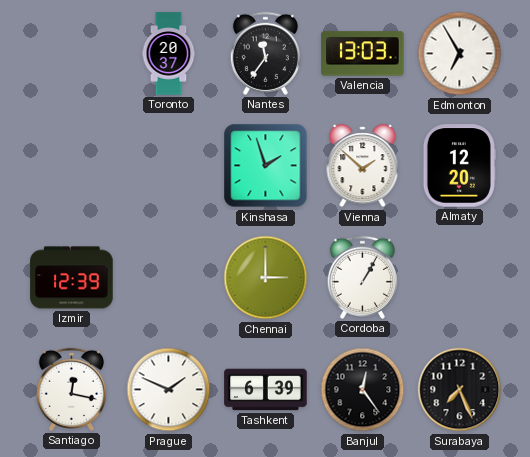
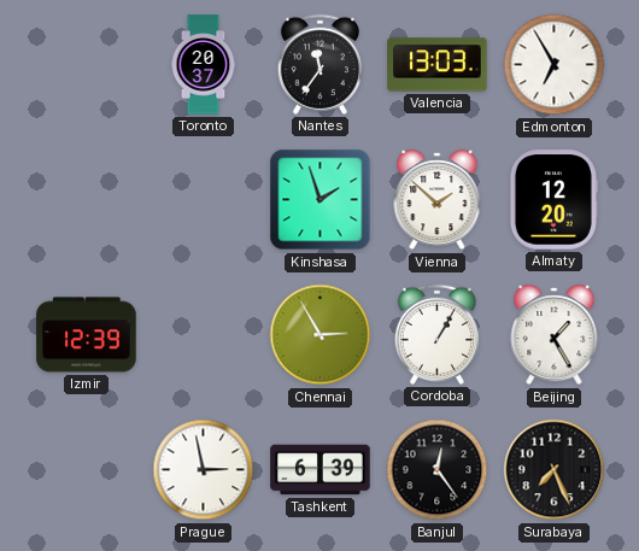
Chennai: 3:00 -> 2:55
Beijing: none -> 1:25
Santiago: 12:17 -> none
Prague: 1:49 -> 2:58
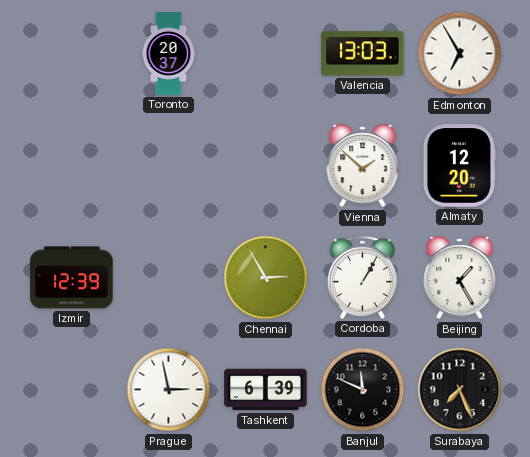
Nantes: 11:36 -> none
Kinshasa: 1:57 -> none
Banjul: 12:24 -> 11:49
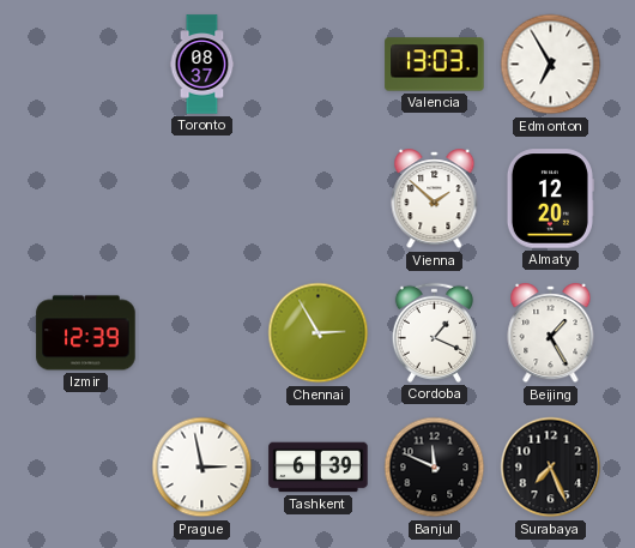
Toronto: 20:37 -> 08:37
Cordoba: 1:05 -> 1:19
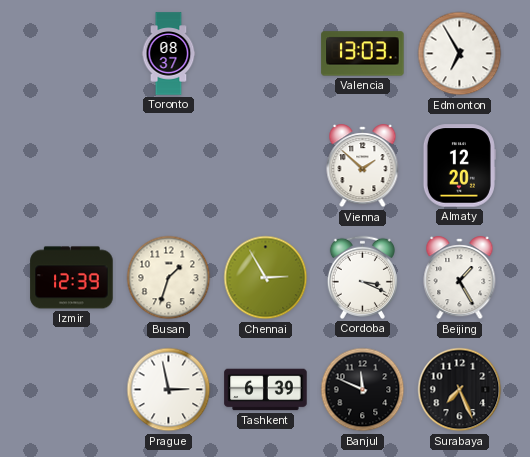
Busan: none -> 1:33
Cordoba: 1:19 -> 3:19
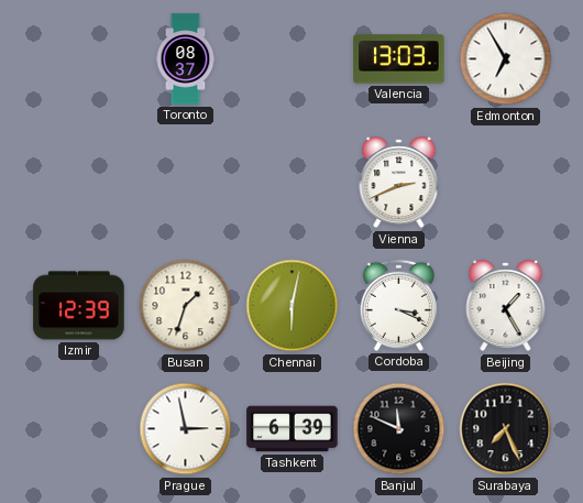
Vienna: 1:52 -> 2:41
Almaty: 12:20 -> none
Chennai: 2:55 -> 6:02
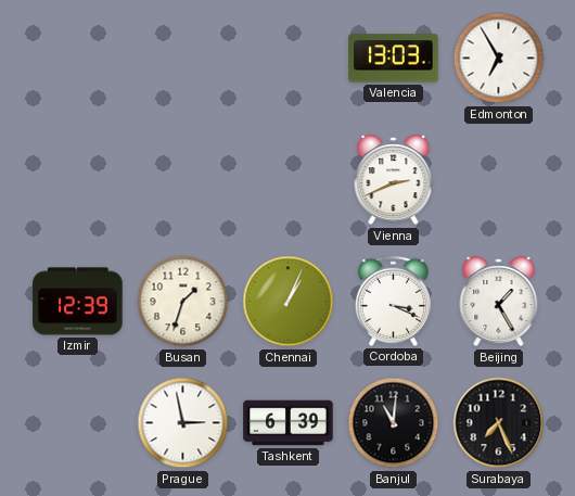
Toronto: 08:37 -> none
Chennai: 6:02 -> 1:04
Banjul: 11:49 -> 11:01
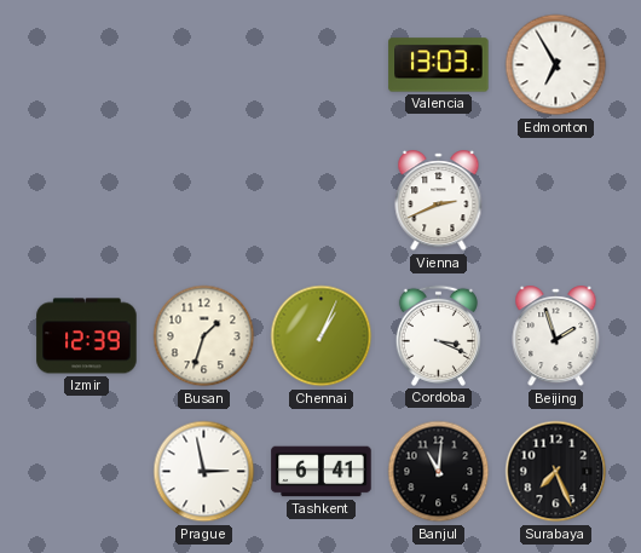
Beijing: 1:25 -> 1:57
Tashkent: 6:39 -> 6:41
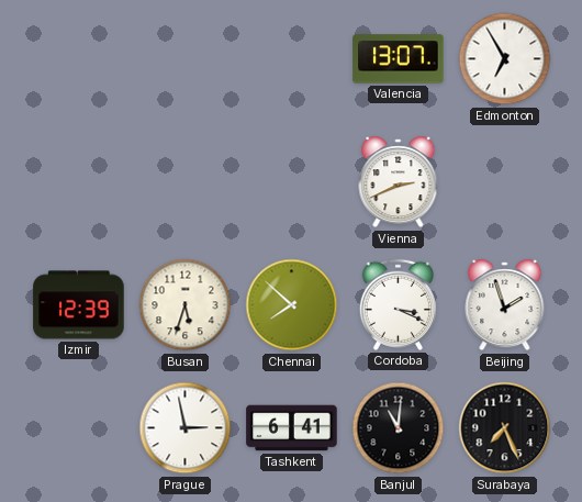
Valencia: 13:03 -> 13:07
Busan: 1:33 -> 5:33
Chennai: 1:04 -> 7:52
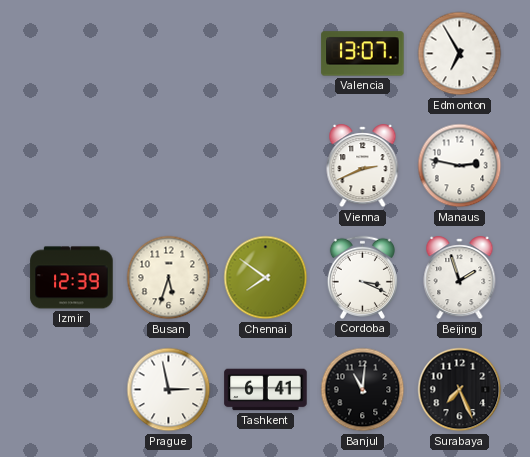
Manaus: none -> 2:47
Chennai: 7:52 -> 7:51
